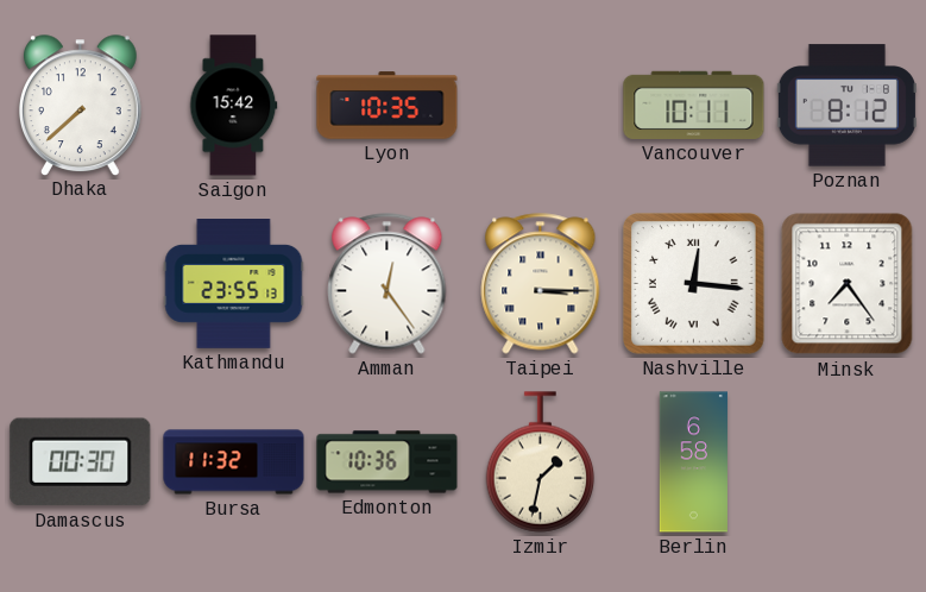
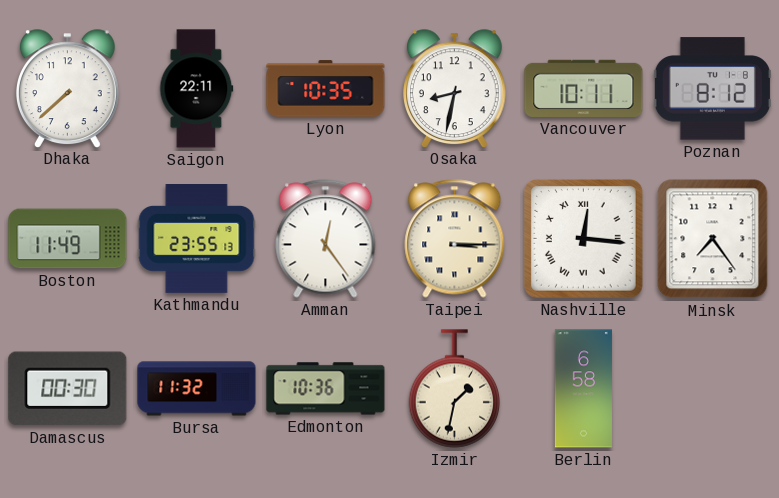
Saigon: 15:42 -> 22:11
Osaka: none -> 8:32
Boston: none -> 11:49
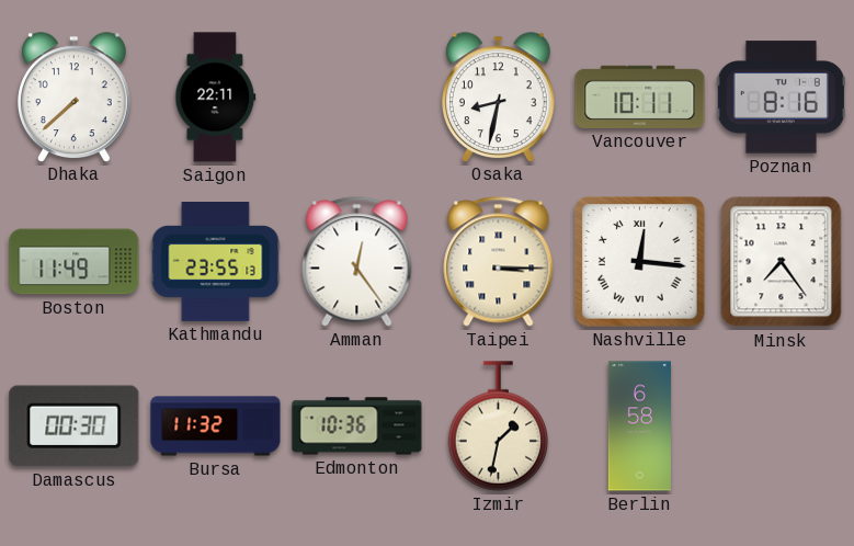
Lyon: 10:35 -> none
Poznan: 8:12 -> 8:16
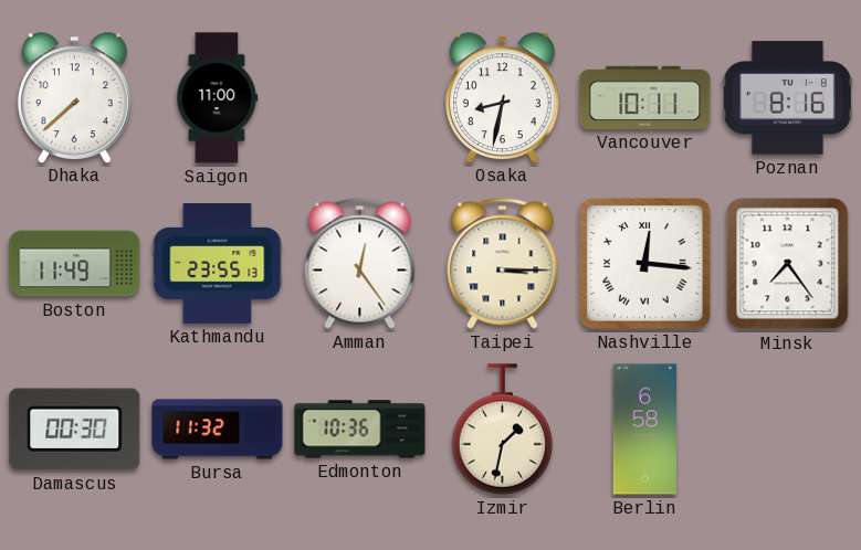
Saigon: 22:11 -> 11:00
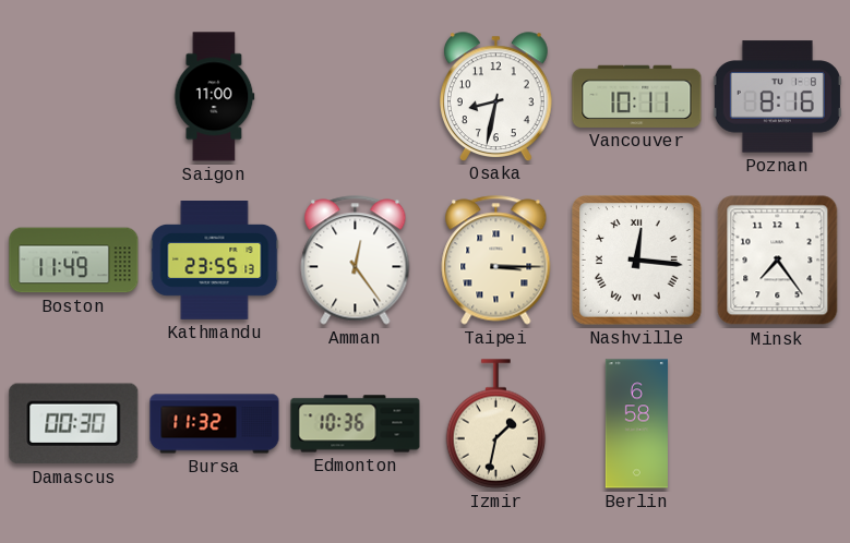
Dhaka: 7:38 -> none
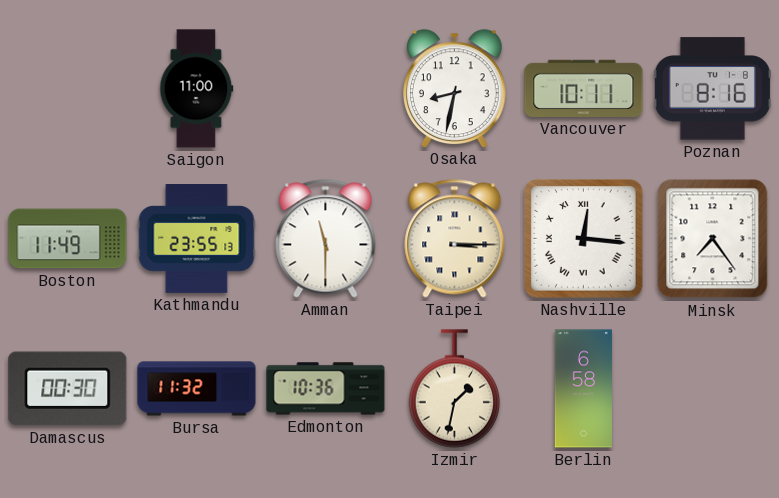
Amman: 12:24 -> 11:30
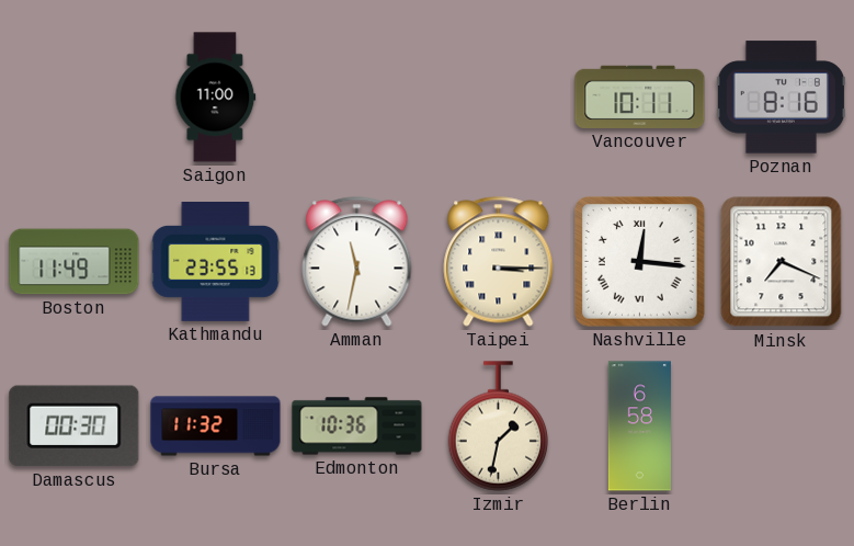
Osaka: 8:32 -> none
Amman: 11:30 -> 11:32
Minsk: 7:24 -> 7:19
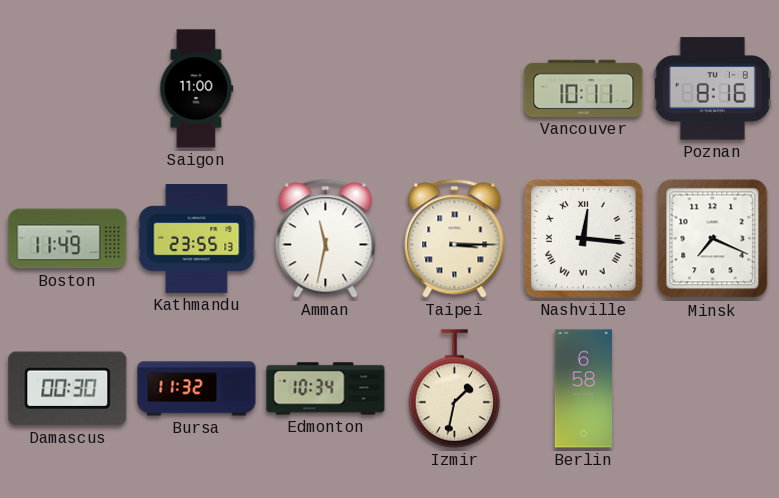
Edmonton: 10:36 -> 10:34
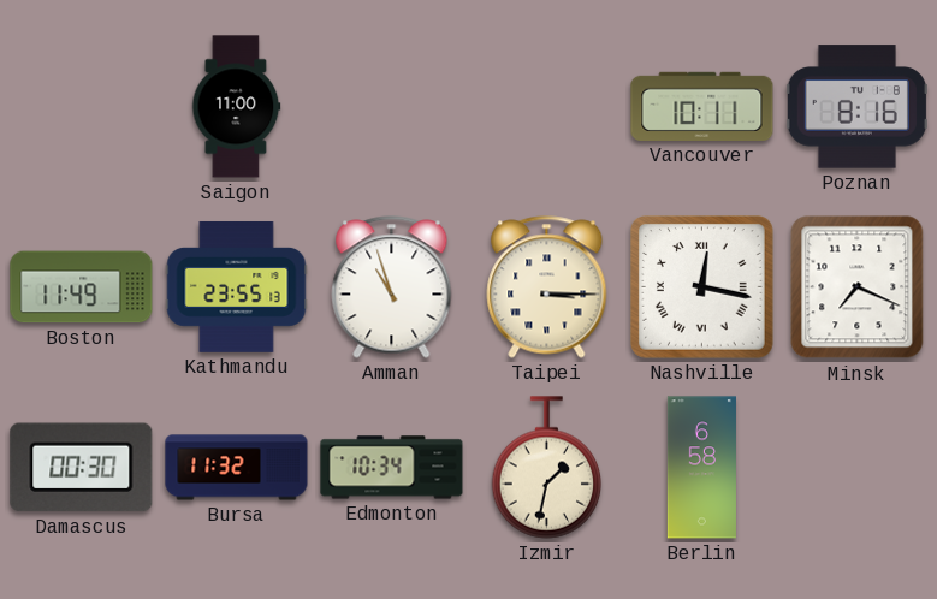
Amman: 11:32 -> 10:57
Nashville: 12:16 -> 12:17
